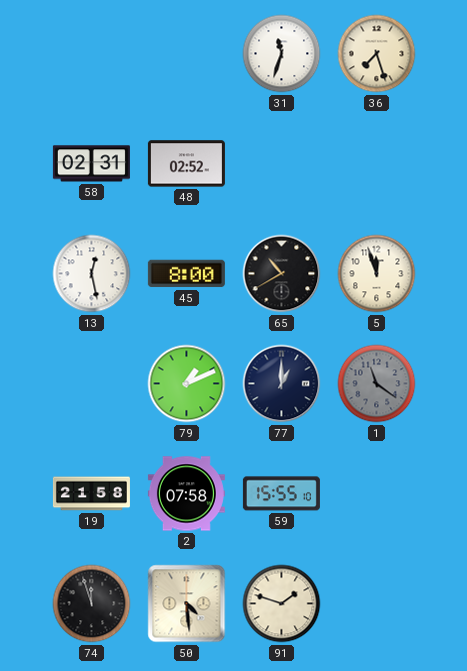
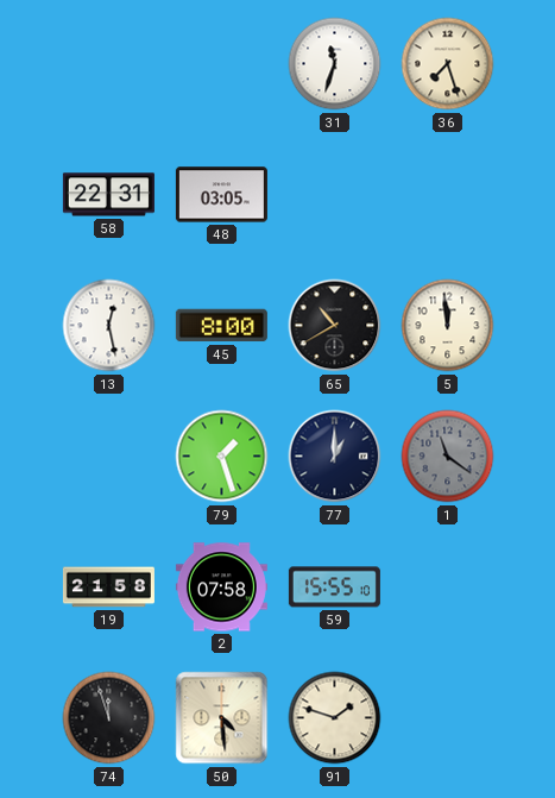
58: 02:31 -> 22:31
48: 02:52 -> 03:05
5: 11:57 -> 11:59
79: 1:11 -> 1:27
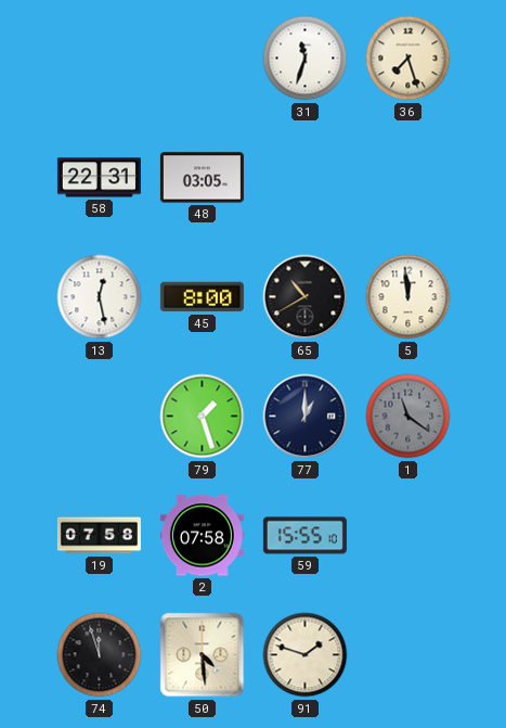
19: 21:58 -> 07:58
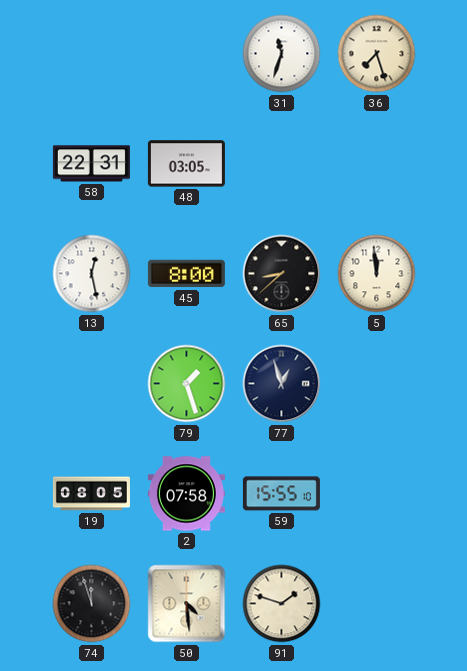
65: 10:40 -> 8:38
77: 1:00 -> 12:57
1: 11:21 -> none
19: 07:58 -> 08:05
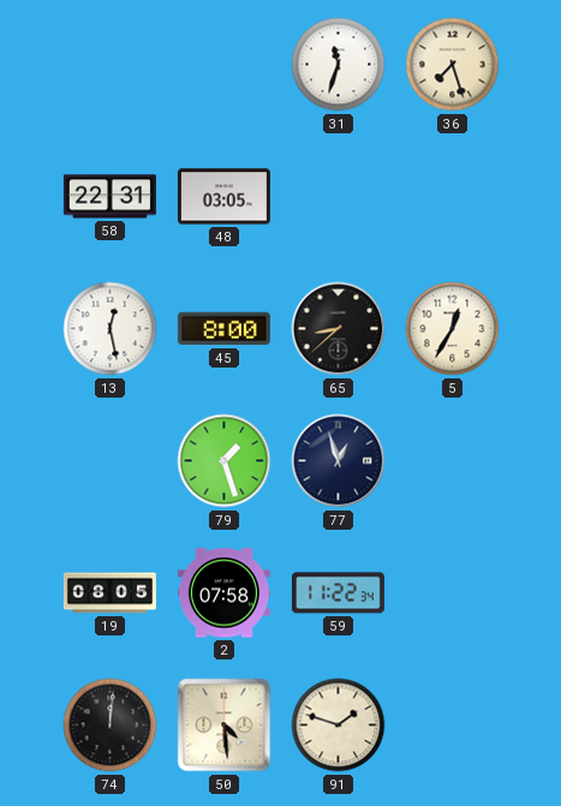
5: 11:59 -> 12:35
59: 15:55 -> 11:22
74: 11:57 -> 12:01
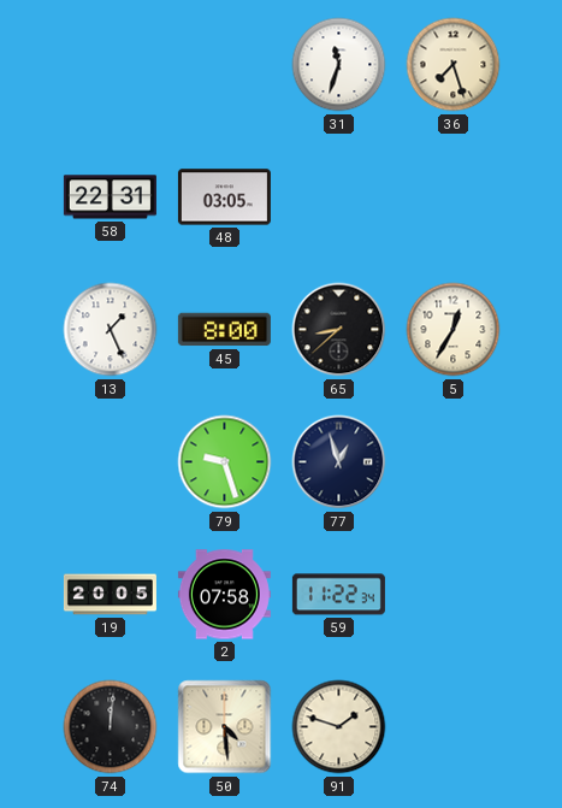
13: 12:28 -> 1:26
79: 1:27 -> 9:27
19: 08:05 -> 20:05
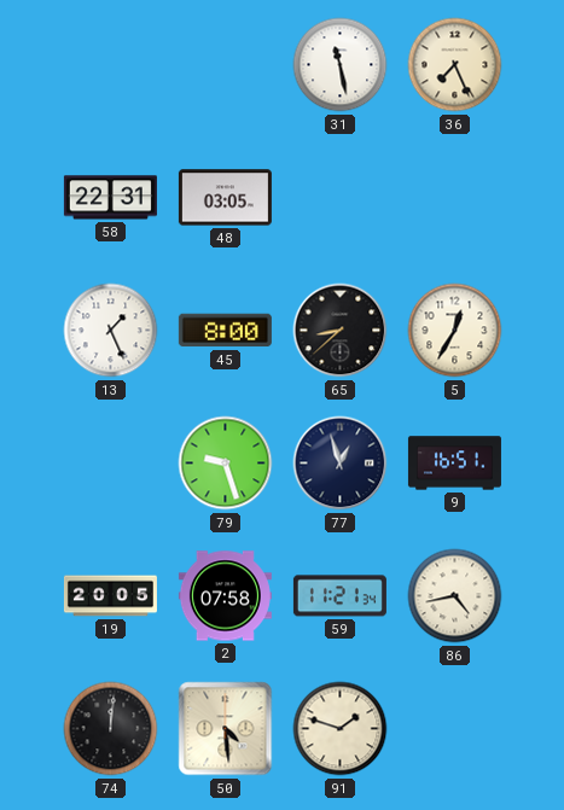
31: 11:33 -> 11:28
36: 7:27 -> 7:26
9: none -> 16:51
59: 11:22 -> 11:21
86: none -> 4:43
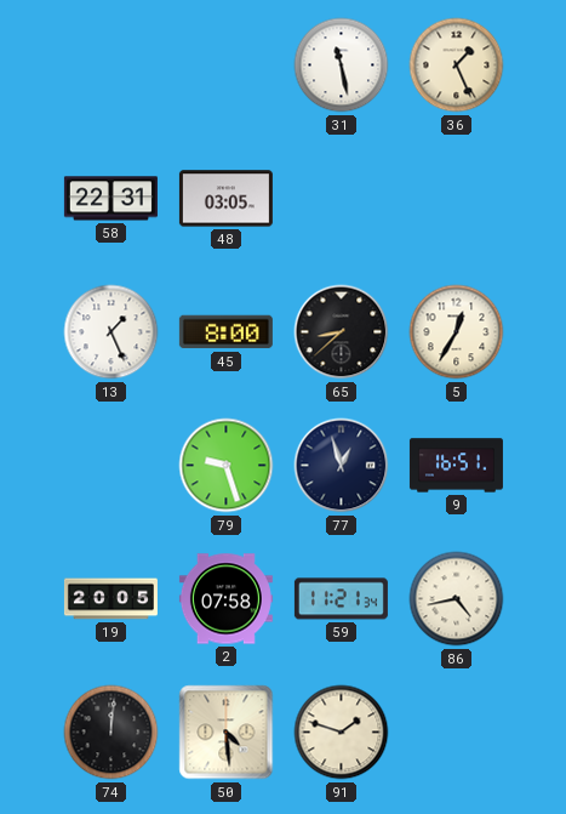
36: 7:26 -> 1:26
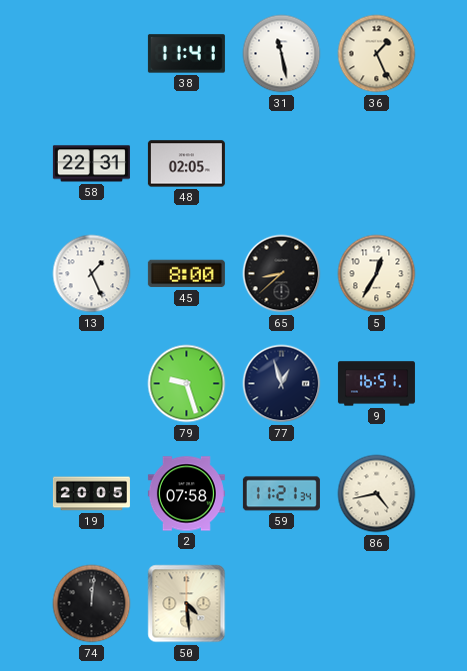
38: none -> 11:41
48: 03:05 -> 02:05
91: 1:48 -> none
